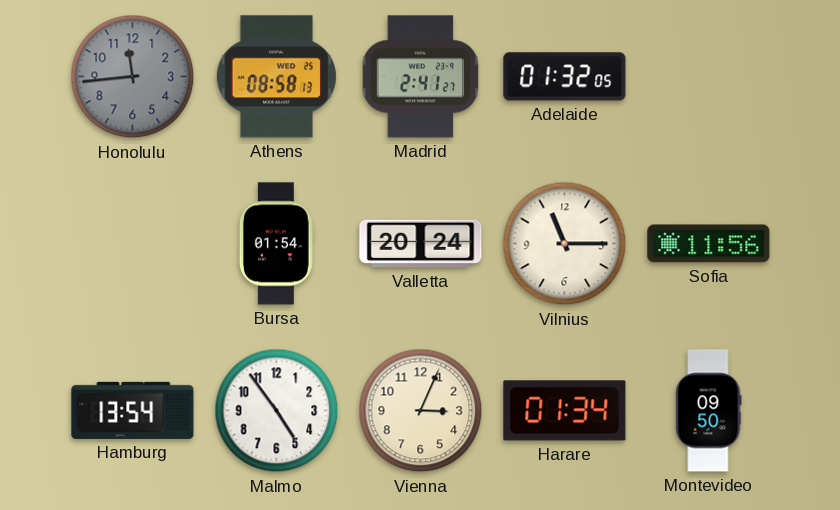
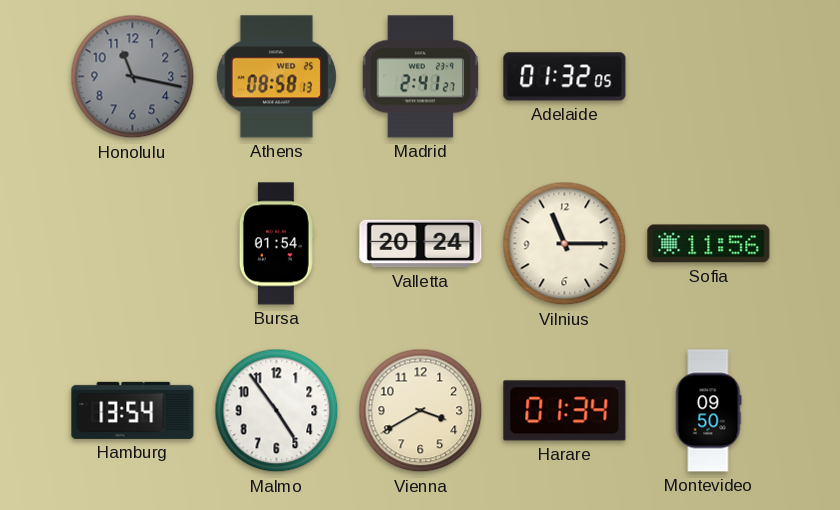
Honolulu: 11:44 -> 11:17
Vienna: 3:04 -> 3:40
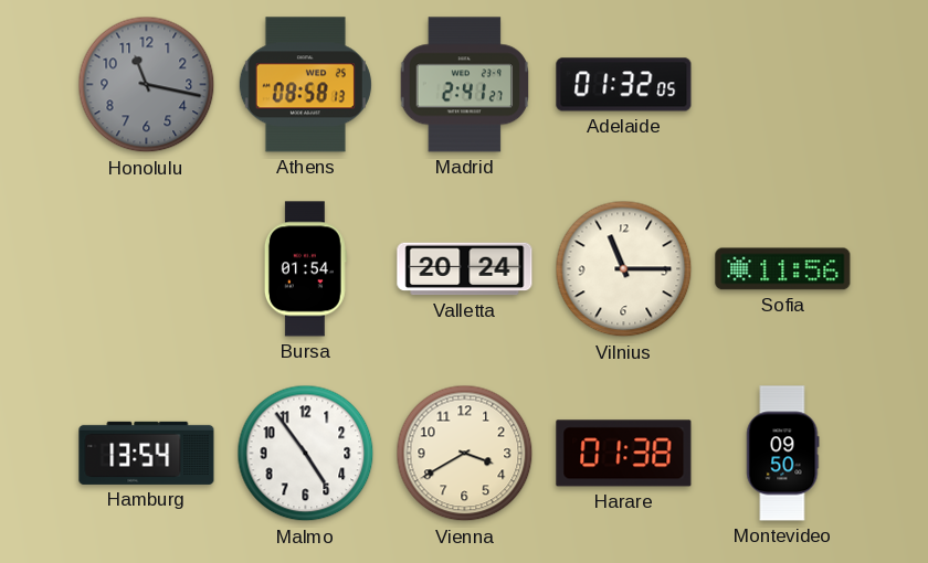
Harare: 01:34 -> 01:38
